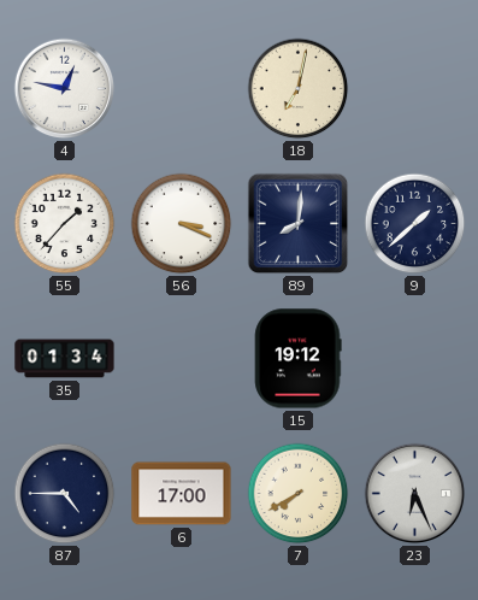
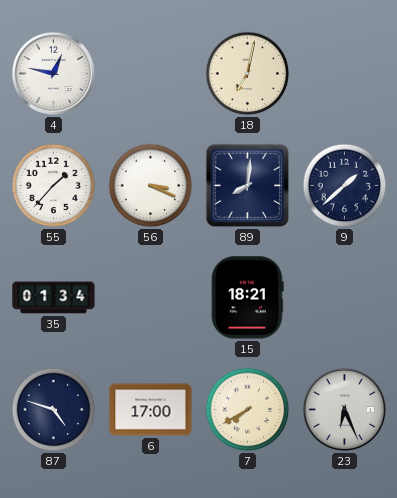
15: 19:12 -> 18:21
87: 4:45 -> 4:48
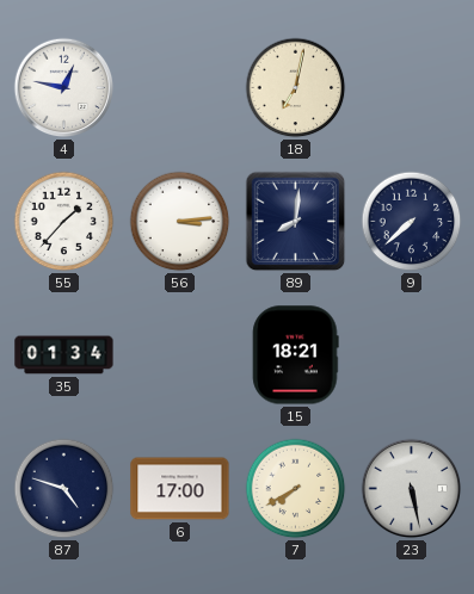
56: 3:19 -> 3:14
9: 1:38 -> 7:38
23: 6:26 -> 5:28
